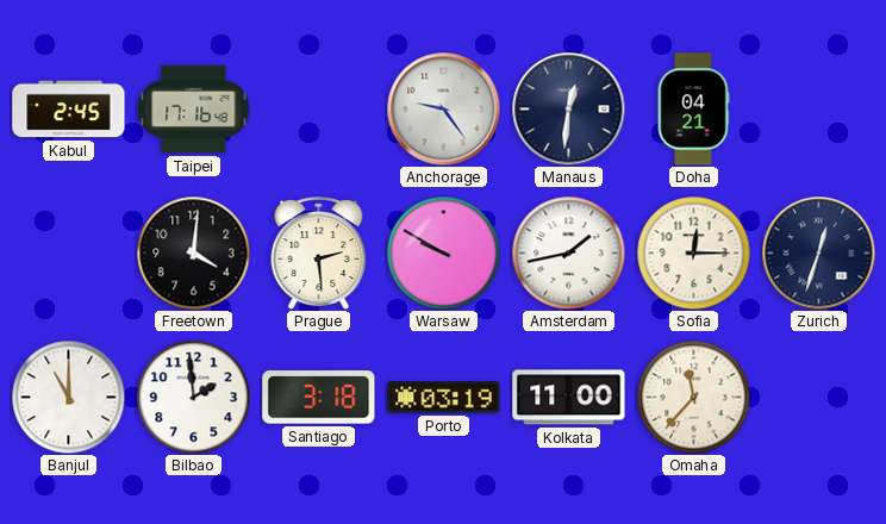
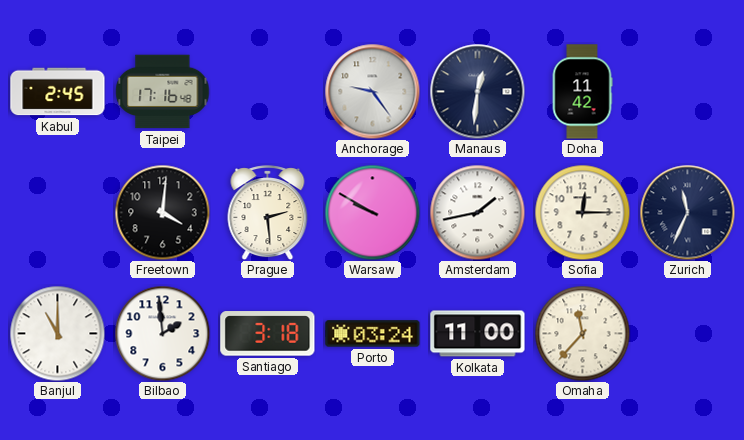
Doha: 04:21 -> 11:42
Zurich: 12:33 -> 11:34
Porto: 03:19 -> 03:24
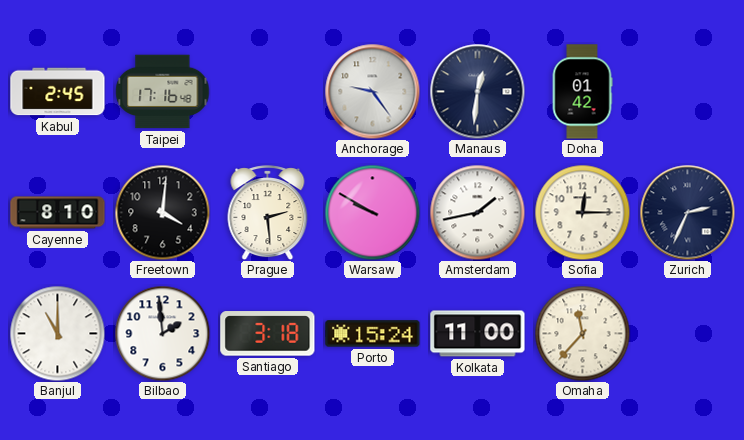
Doha: 11:42 -> 01:42
Cayenne: none -> 8:10
Zurich: 11:34 -> 2:34
Porto: 03:24 -> 15:24
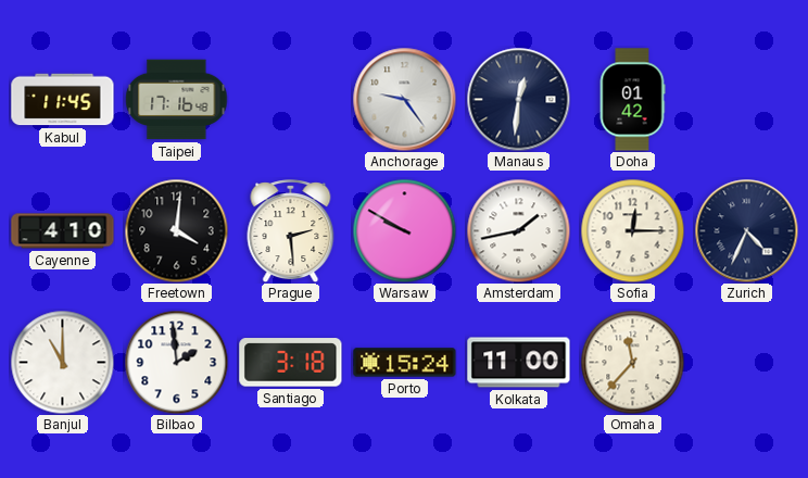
Kabul: 2:45 -> 11:45
Cayenne: 8:10 -> 4:10
Zurich: 2:34 -> 4:34
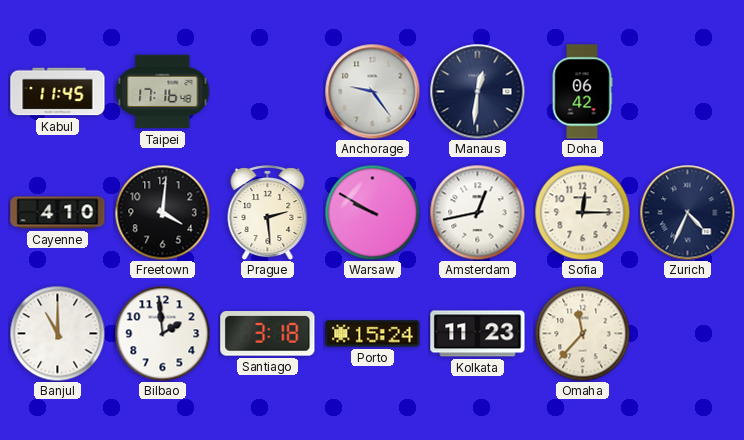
Doha: 01:42 -> 06:42
Amsterdam: 1:43 -> 12:43
Kolkata: 11:00 -> 11:23
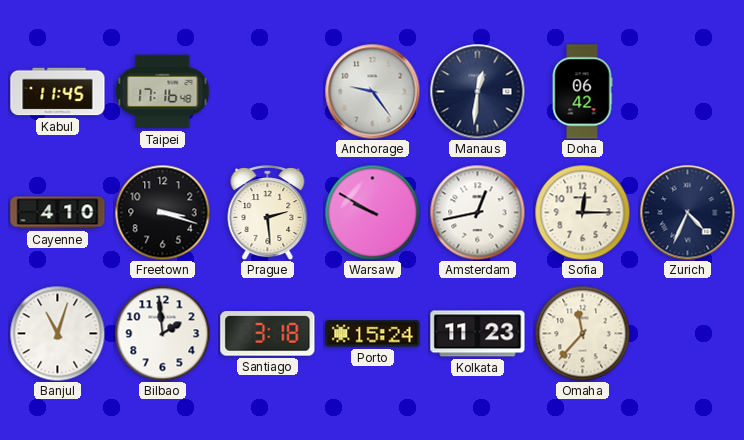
Freetown: 4:01 -> 3:18
Banjul: 11:00 -> 11:03
